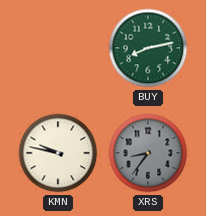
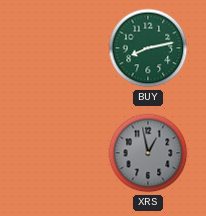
KMN: 9:47 -> none
XRS: 8:36 -> 12:58
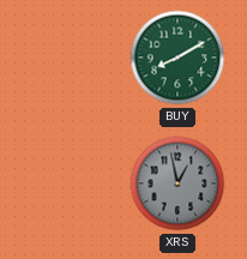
BUY: 8:13 -> 8:10
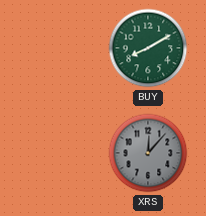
XRS: 12:58 -> 12:07
